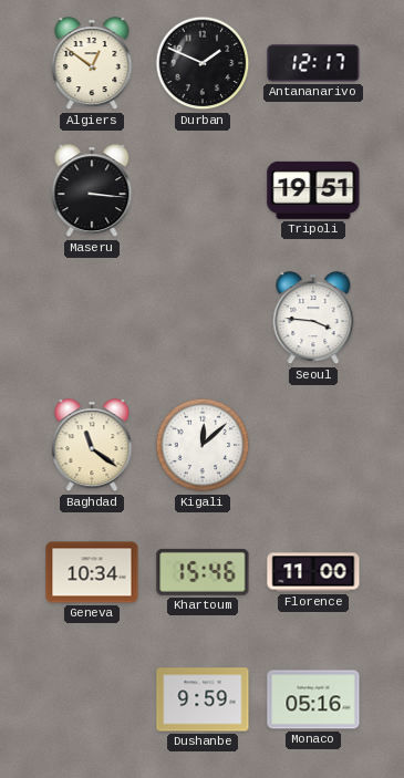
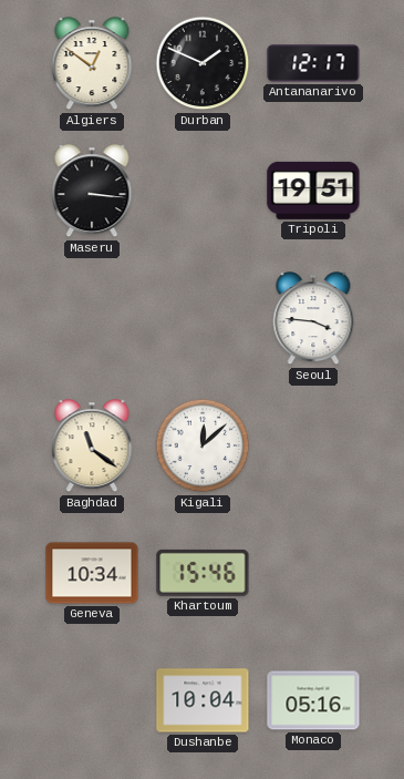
Florence: 11:00 -> none
Dushanbe: 9:59 -> 10:04
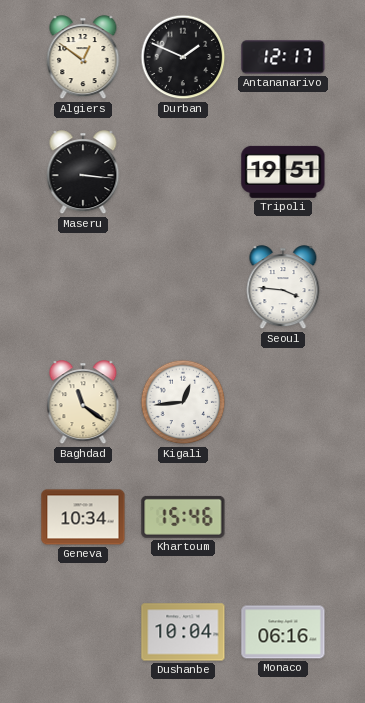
Kigali: 12:08 -> 12:44
Monaco: 05:16 -> 06:16
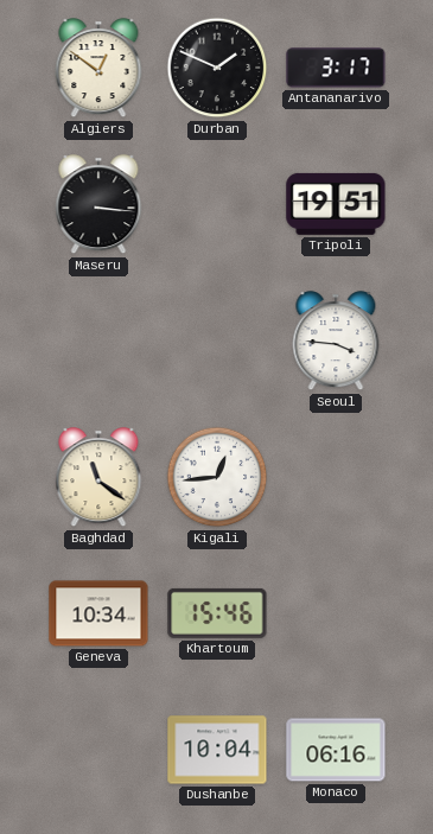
Antananarivo: 12:17 -> 3:17
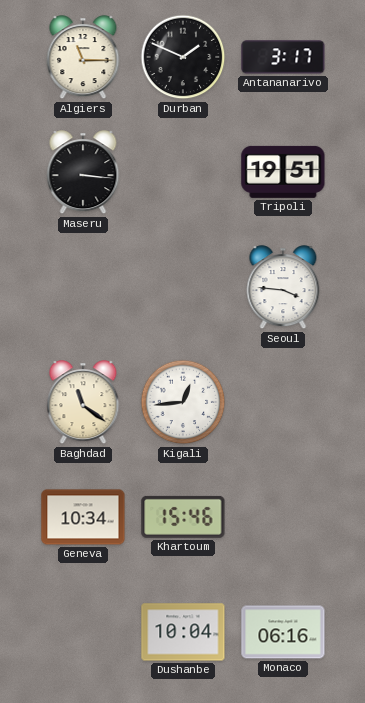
Algiers: 12:51 -> 11:15
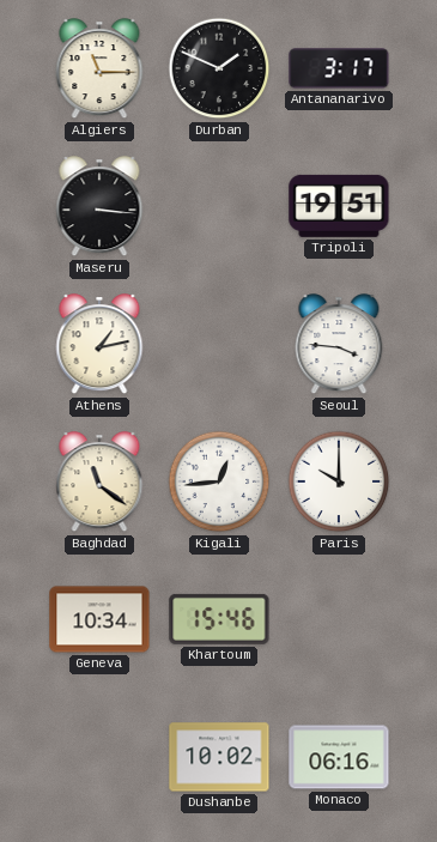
Athens: none -> 1:13
Paris: none -> 10:00
Dushanbe: 10:04 -> 10:02
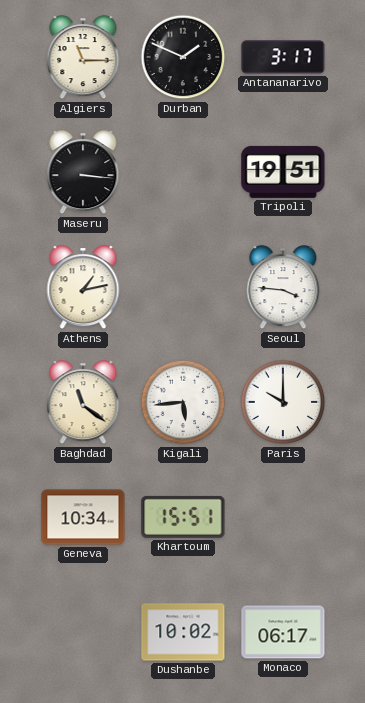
Kigali: 12:44 -> 5:44
Khartoum: 15:46 -> 15:51
Monaco: 06:16 -> 06:17
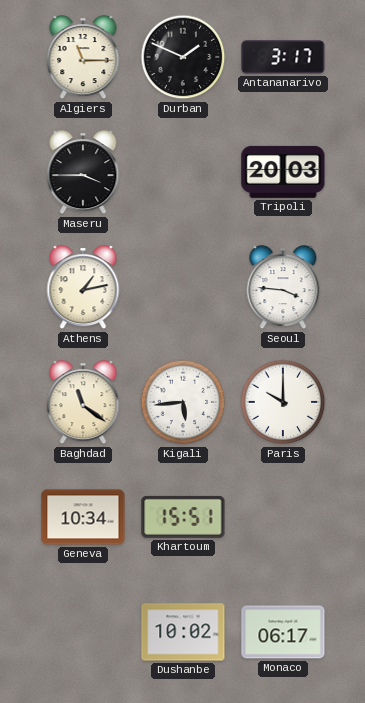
Maseru: 3:16 -> 3:45
Tripoli: 19:51 -> 20:03
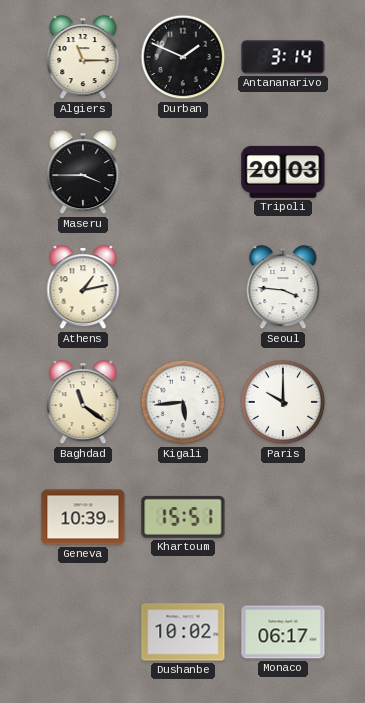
Antananarivo: 3:17 -> 3:14
Geneva: 10:34 -> 10:39
